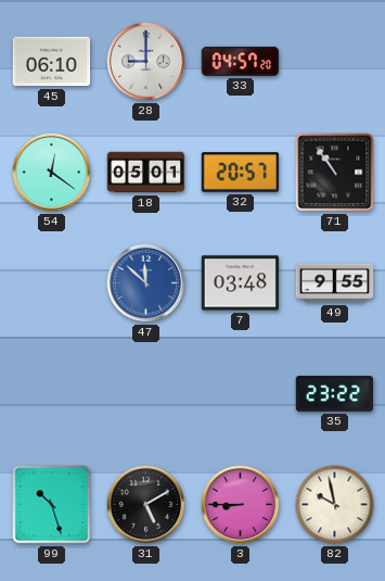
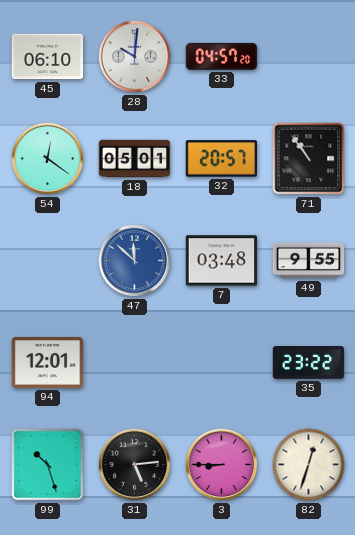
28: 9:00 -> 10:01
94: none -> 12:01
31: 5:10 -> 5:14
82: 9:58 -> 12:33
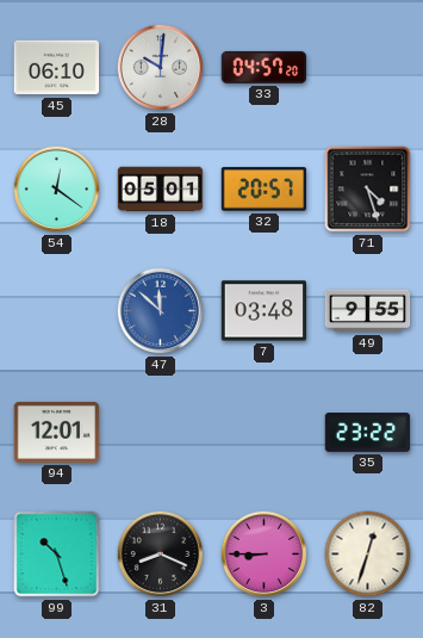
71: 10:54 -> 4:27
31: 5:14 -> 8:19
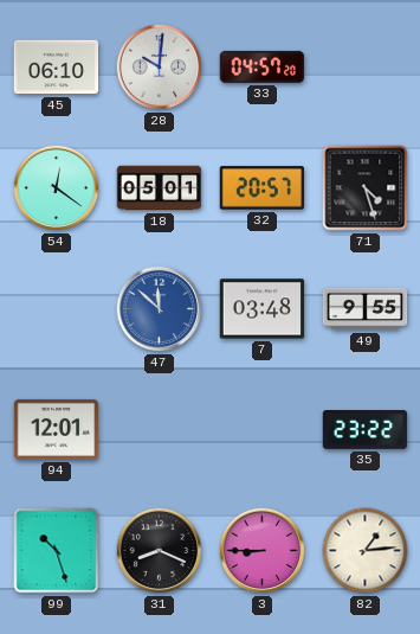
82: 12:33 -> 1:14
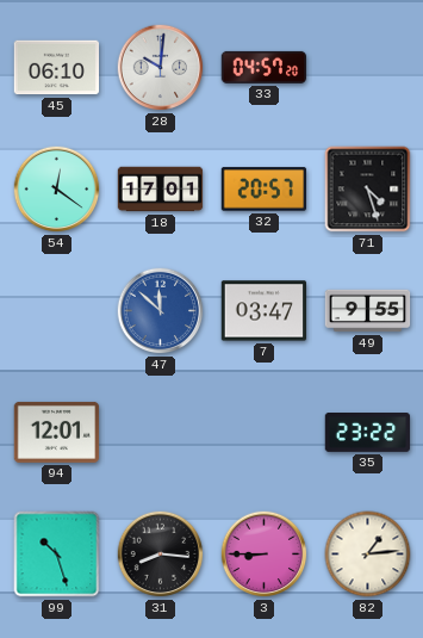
18: 05:01 -> 17:01
7: 03:48 -> 03:47
31: 8:19 -> 8:16
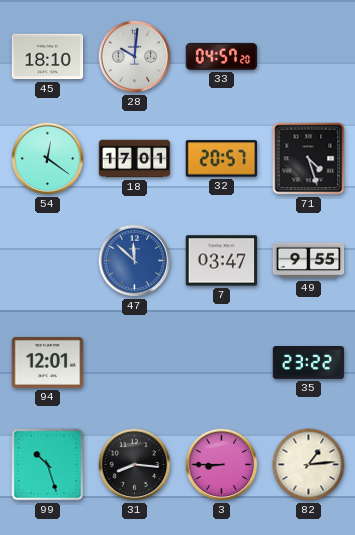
45: 06:10 -> 18:10
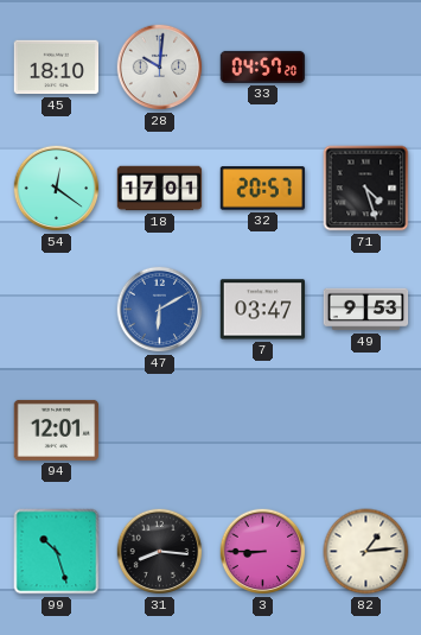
47: 11:52 -> 6:10
49: 9:55 -> 9:53
35: 23:22 -> none
